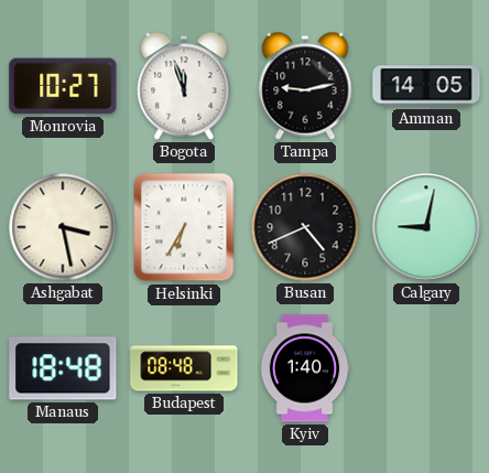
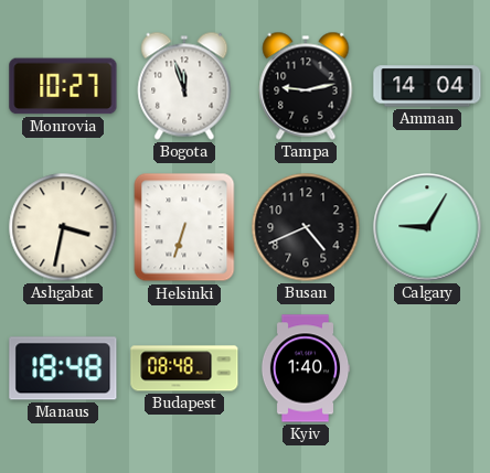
Amman: 14:05 -> 14:04
Ashgabat: 3:28 -> 3:32
Helsinki: 6:35 -> 6:33
Calgary: 9:02 -> 9:05
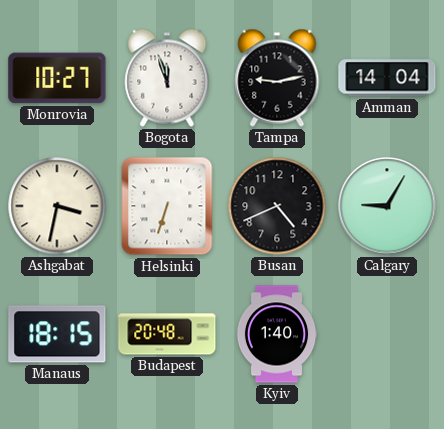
Manaus: 18:48 -> 18:15
Budapest: 08:48 -> 20:48
